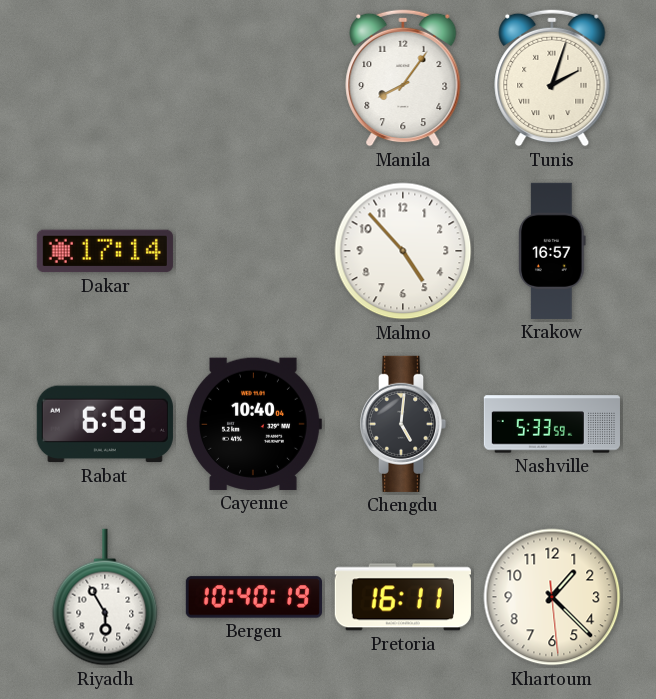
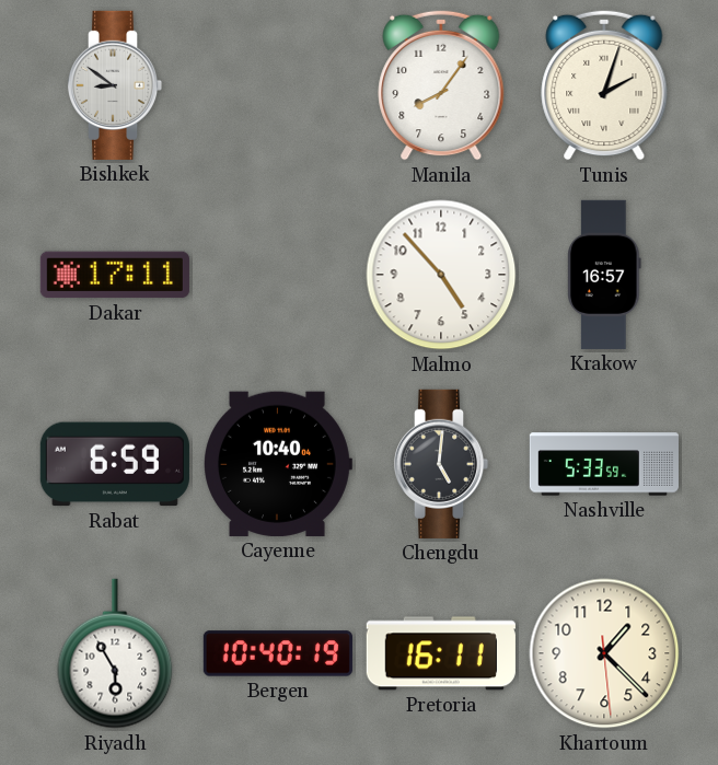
Bishkek: none -> 8:51
Dakar: 17:14 -> 17:11
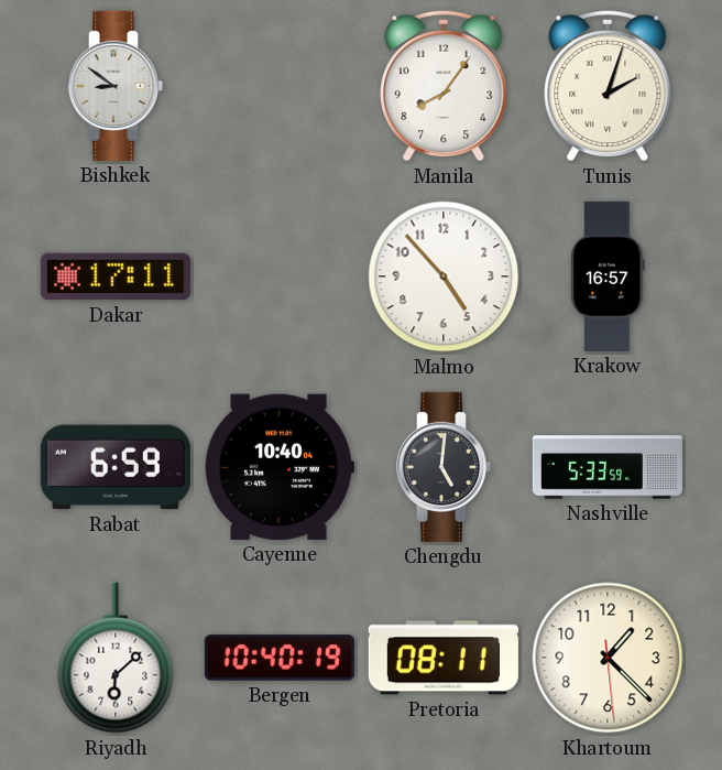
Riyadh: 5:55 -> 6:08
Pretoria: 16:11 -> 08:11
